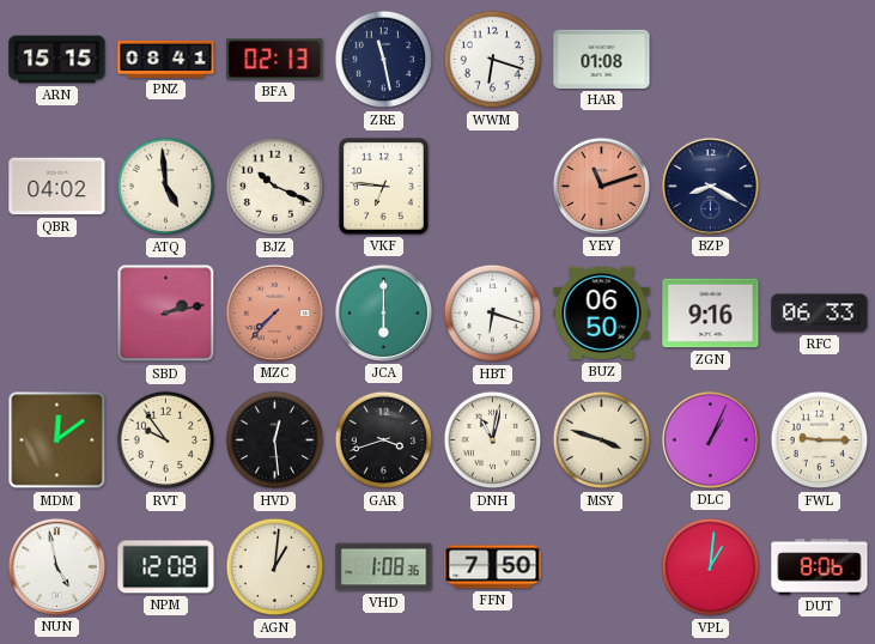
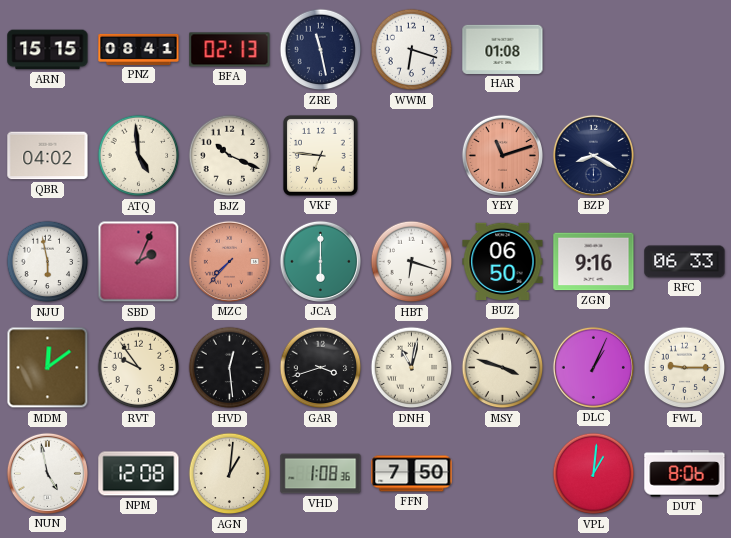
NJU: none -> 5:58
SBD: 2:13 -> 2:04
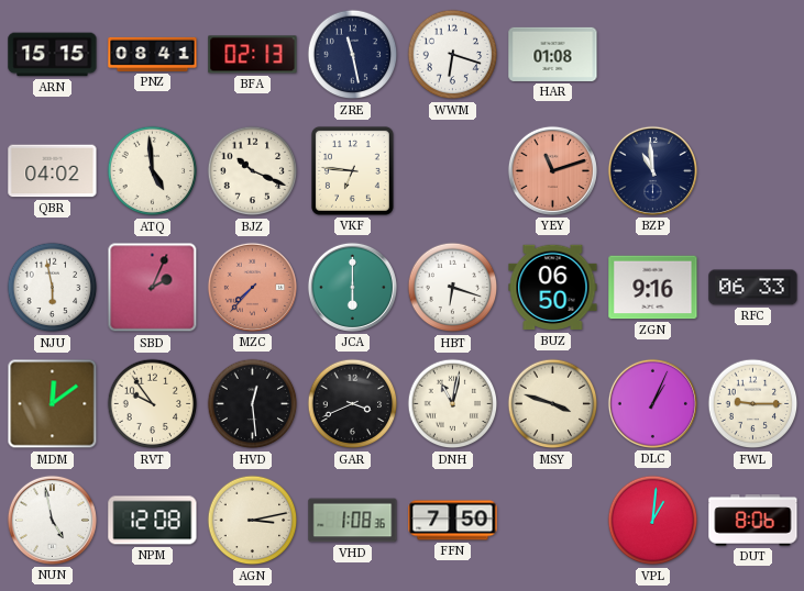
BZP: 8:20 -> 10:59
GAR: 3:42 -> 3:41
AGN: 1:01 -> 3:13
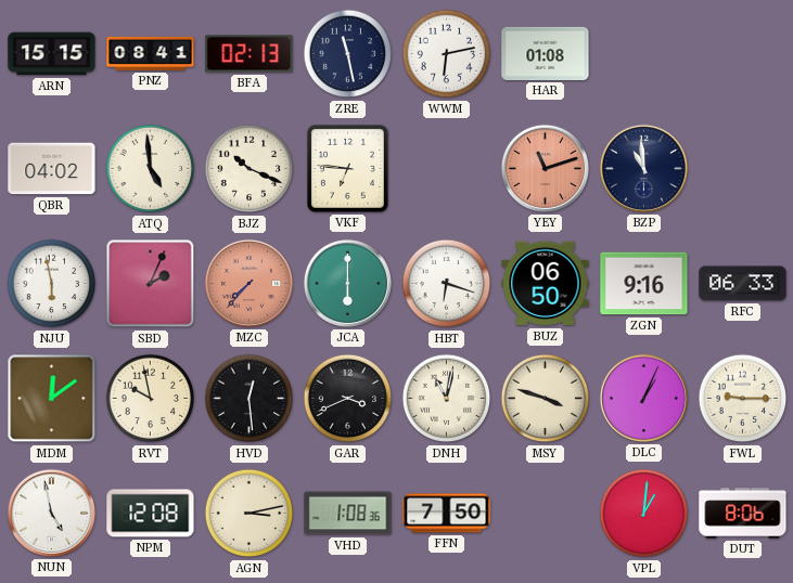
WWM: 6:18 -> 6:13
RVT: 9:54 -> 9:58
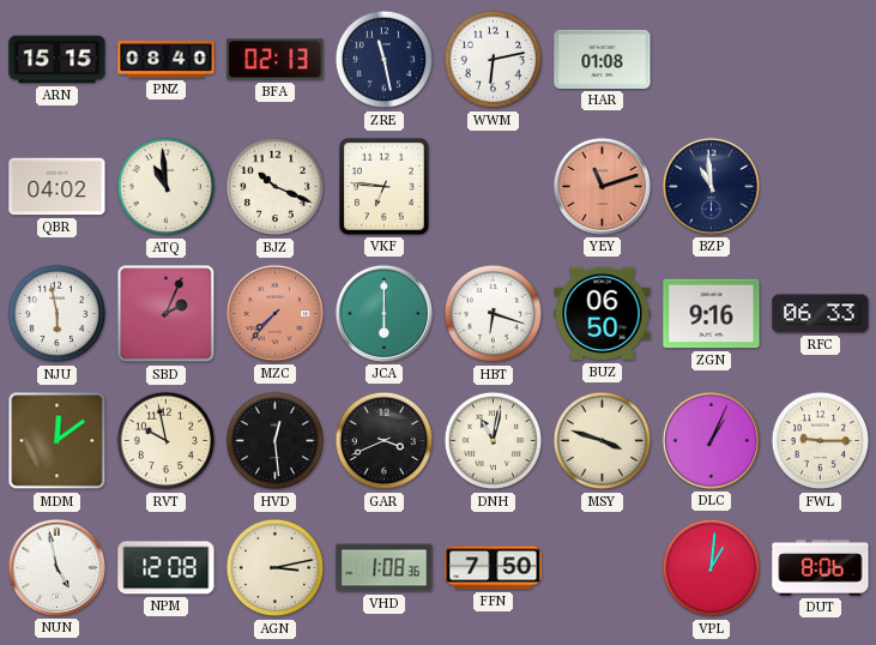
PNZ: 08:41 -> 08:40
ATQ: 4:59 -> 10:59
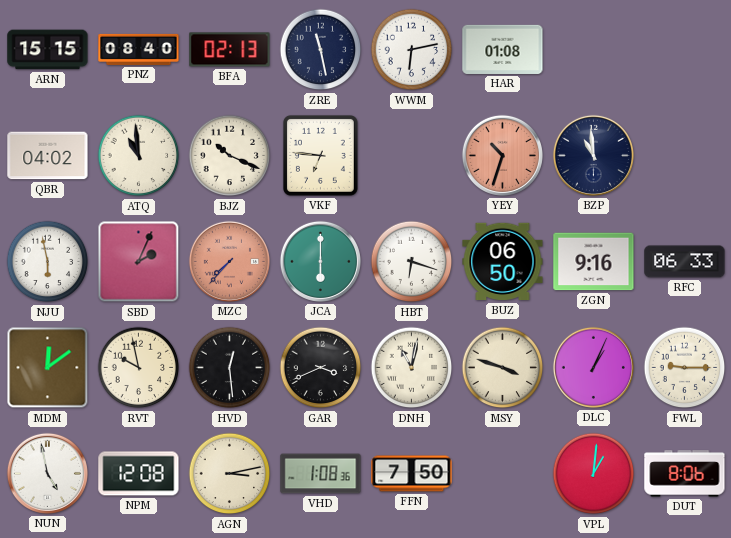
YEY: 11:12 -> 10:33
